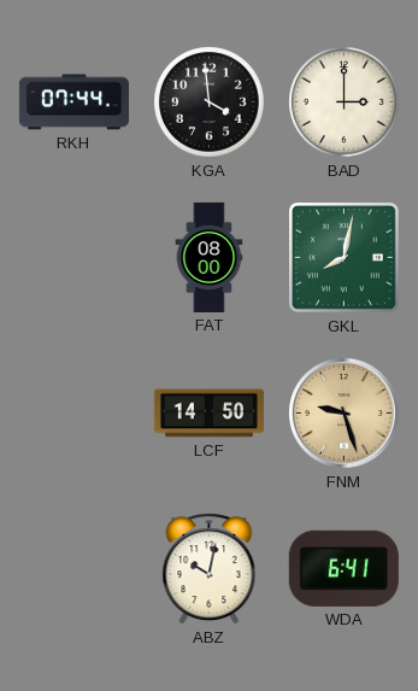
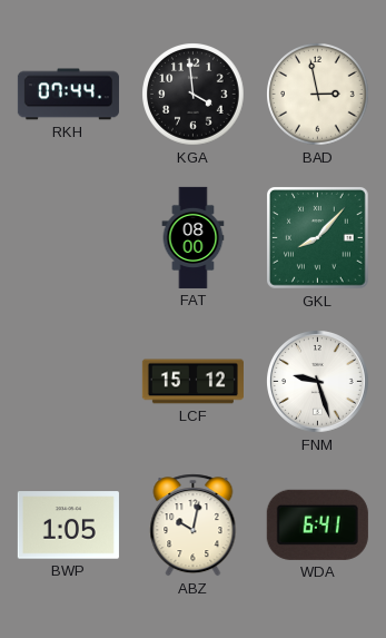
BAD: 3:00 -> 2:58
GKL: 8:02 -> 8:07
LCF: 14:50 -> 15:12
FNM dial: champagne -> white
BWP: none -> 1:05
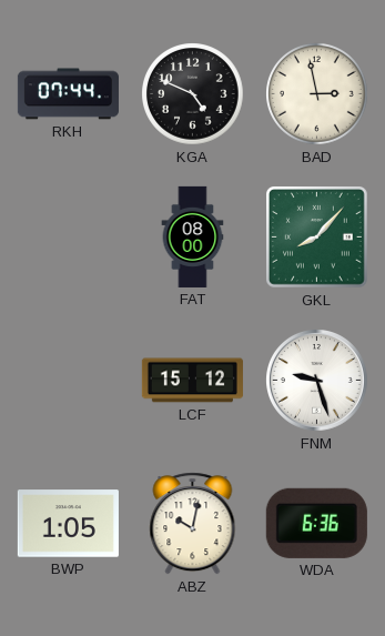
KGA: 3:59 -> 4:49
WDA: 6:41 -> 6:36
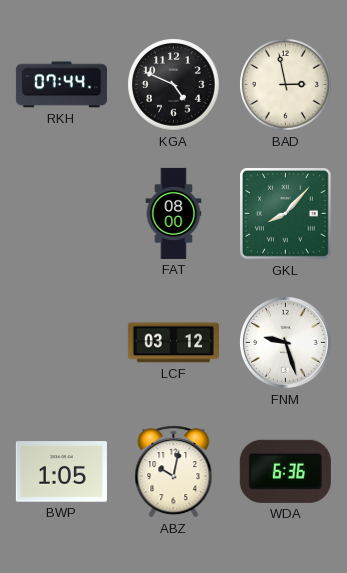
LCF: 15:12 -> 03:12
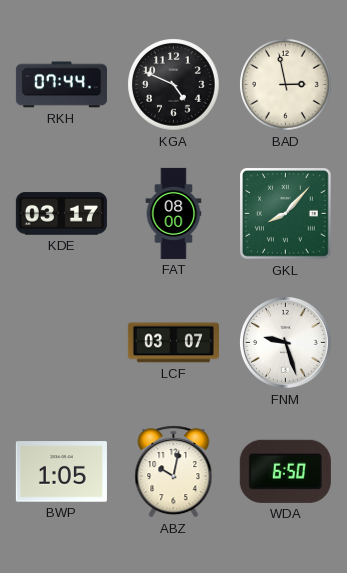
KDE: none -> 03:17
LCF: 03:12 -> 03:07
WDA: 6:36 -> 6:50
